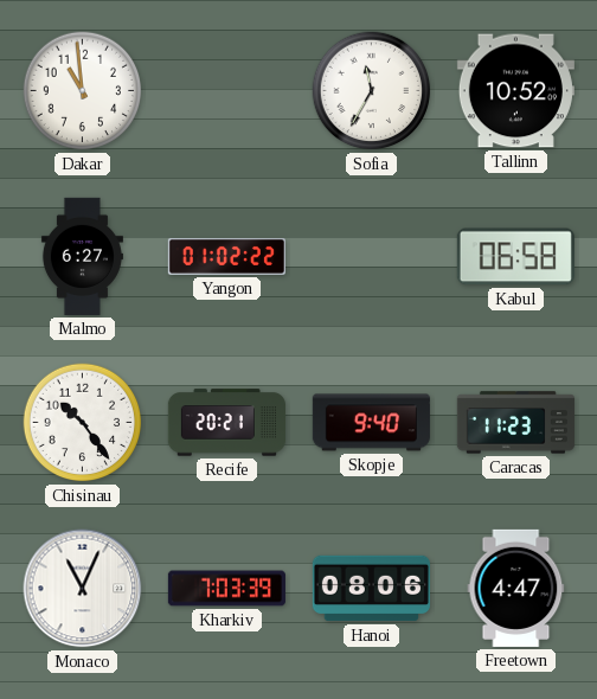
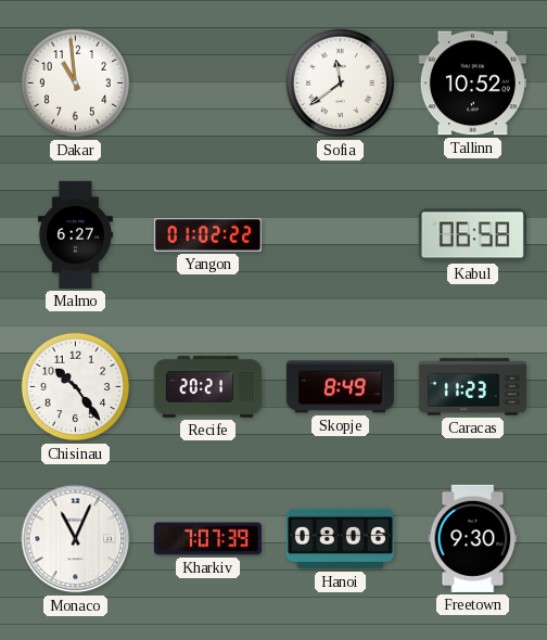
Sofia: 11:35 -> 11:39
Skopje: 9:40 -> 8:49
Kharkiv: 7:03 -> 7:07
Freetown: 4:47 -> 9:30
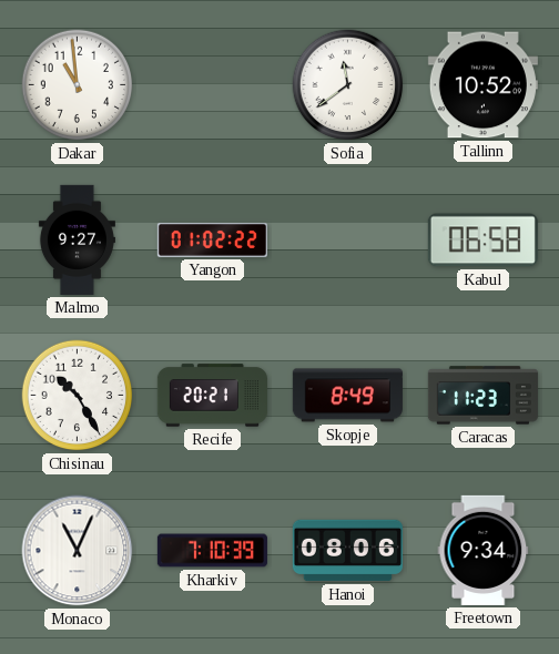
Malmo: 6:27 -> 9:27
Chisinau: 10:24 -> 10:25
Kharkiv: 7:07 -> 7:10
Freetown: 9:30 -> 9:34
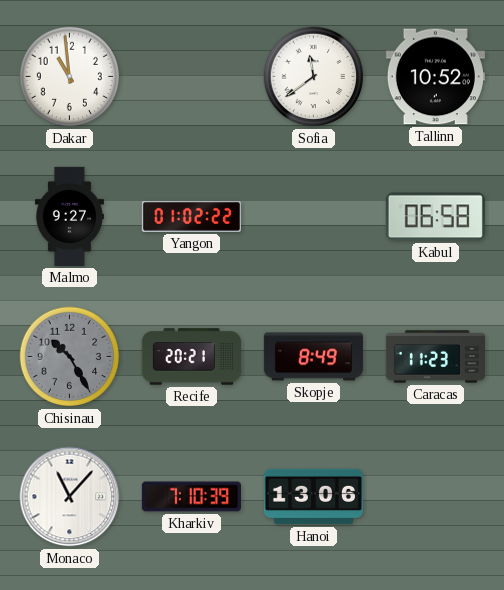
Chisinau dial: white -> grey
Monaco: 11:04 -> 11:07
Hanoi: 08:06 -> 13:06
Freetown: 9:34 -> none
